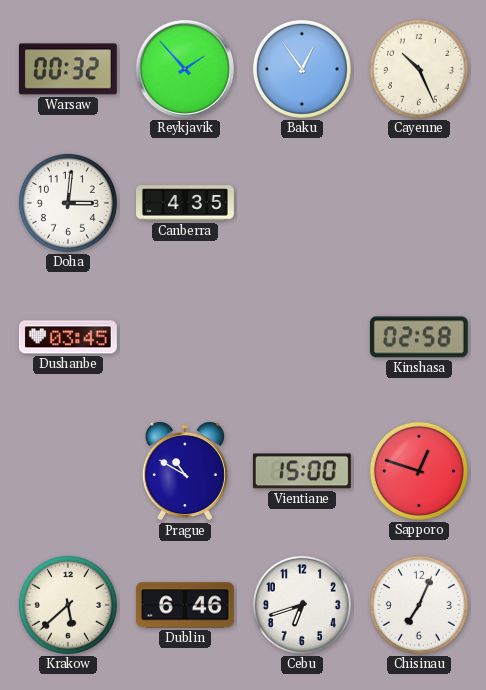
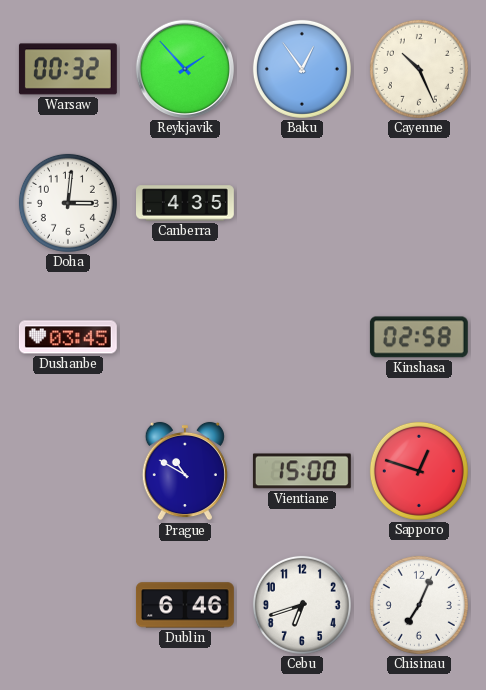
Krakow: 5:38 -> none
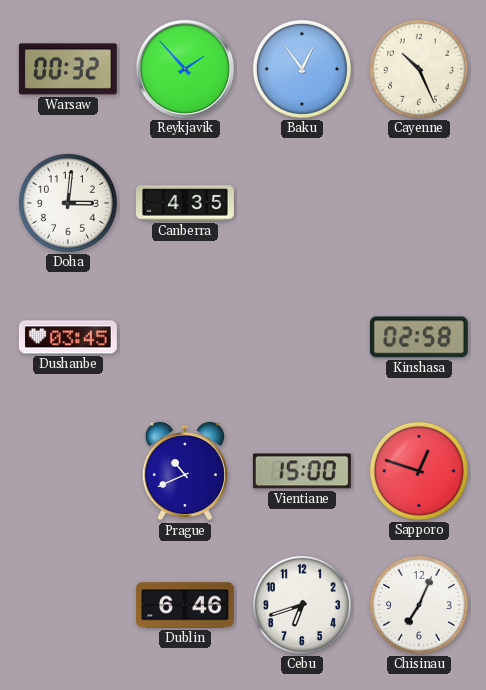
Prague: 10:50 -> 10:41
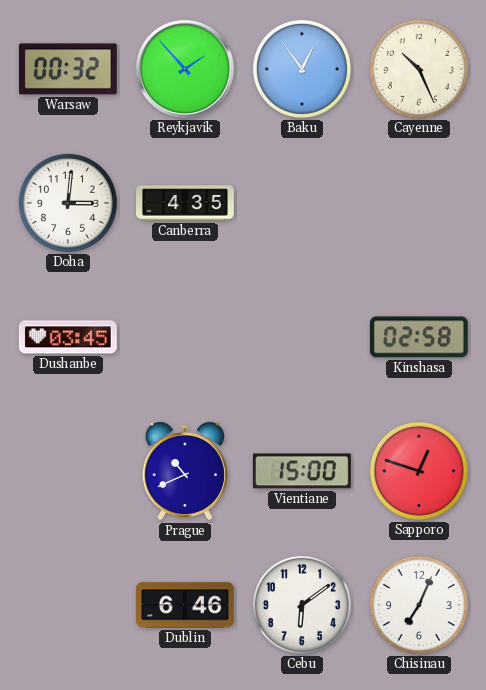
Cebu: 6:42 -> 6:09
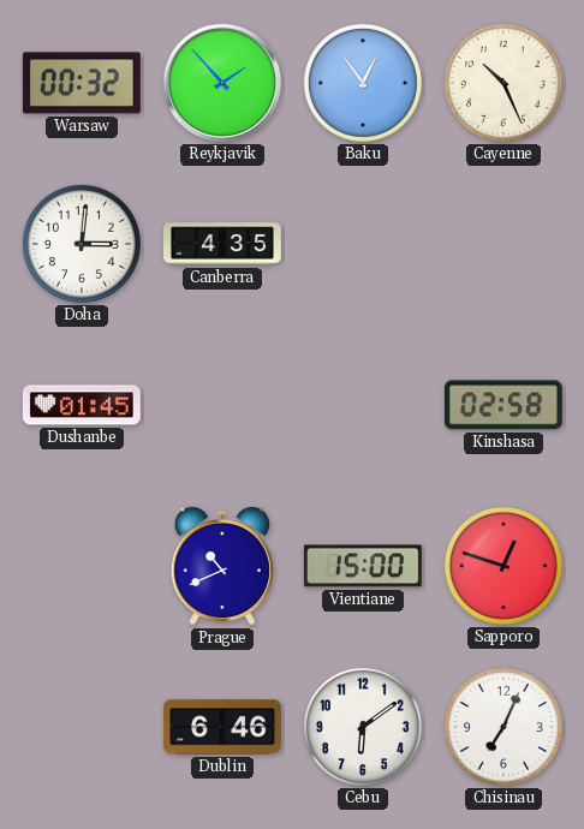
Dushanbe: 03:45 -> 01:45
